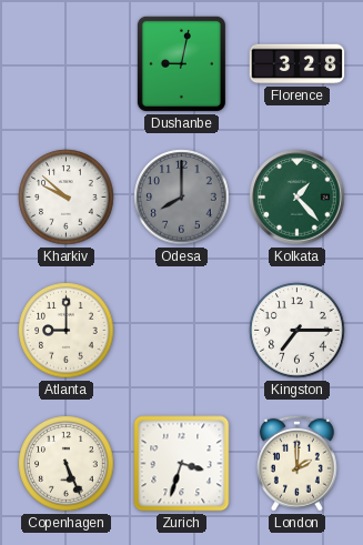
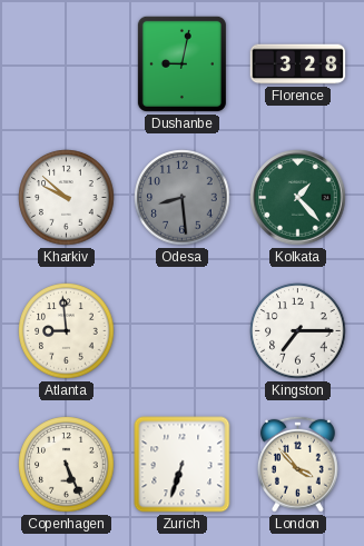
Odesa: 8:00 -> 8:29
Atlanta: 9:00 -> 8:59
Zurich: 3:33 -> 6:33
London: 2:00 -> 3:53
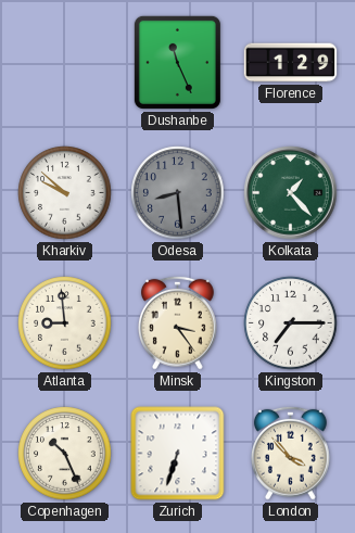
Dushanbe: 9:02 -> 11:26
Florence: 3:28 -> 1:29
Minsk: none -> 3:24
Copenhagen: 5:26 -> 10:26
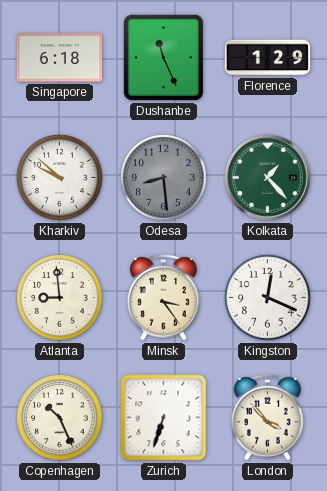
Singapore: none -> 6:18
Kingston: 7:15 -> 12:19
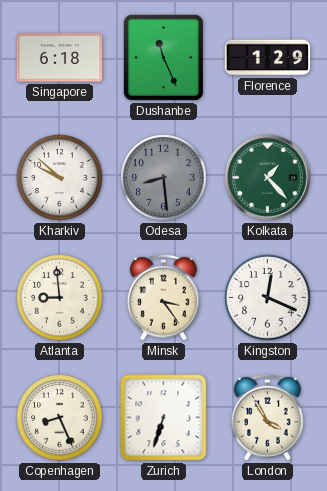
Copenhagen: 10:26 -> 8:26
London: 3:53 -> 3:55
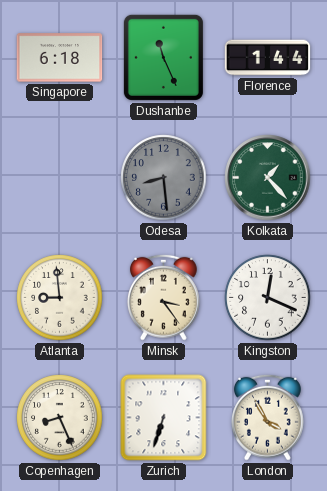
Florence: 1:29 -> 1:44
Kharkiv: 9:52 -> none
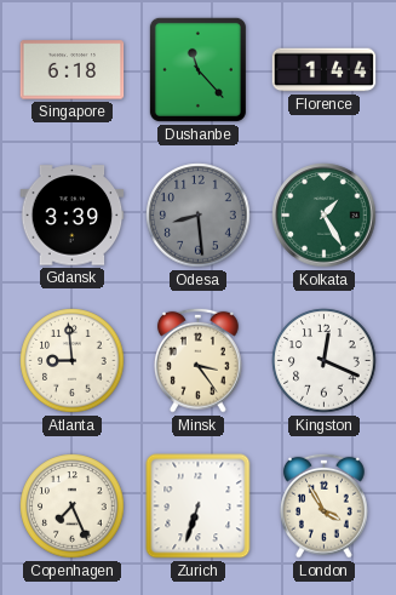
Dushanbe: 11:26 -> 11:23
Gdansk: none -> 3:39
Kolkata: 1:23 -> 1:25
Copenhagen: 8:26 -> 7:26
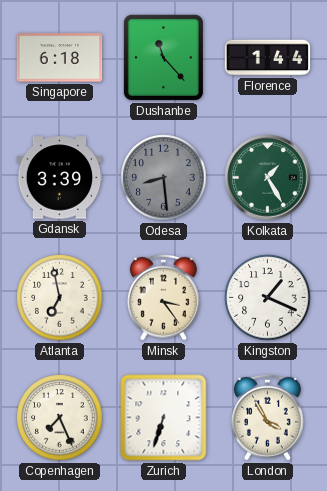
Atlanta: 8:59 -> 6:58
Kingston: 12:19 -> 1:19
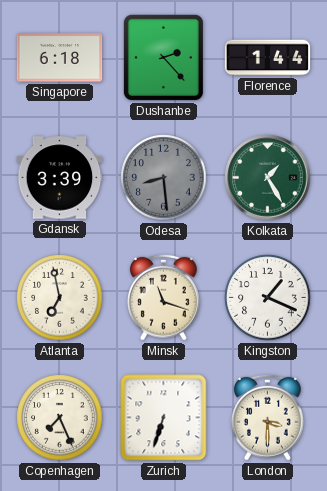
Dushanbe: 11:23 -> 2:23
Minsk: 3:24 -> 11:18
London: 3:55 -> 3:30
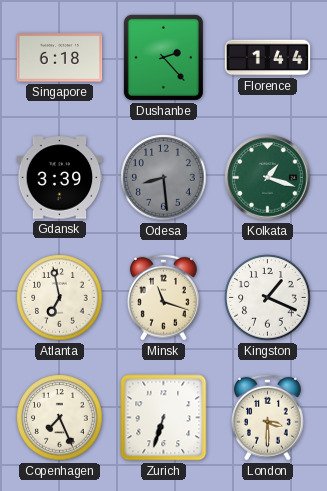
Kolkata: 1:25 -> 1:18
